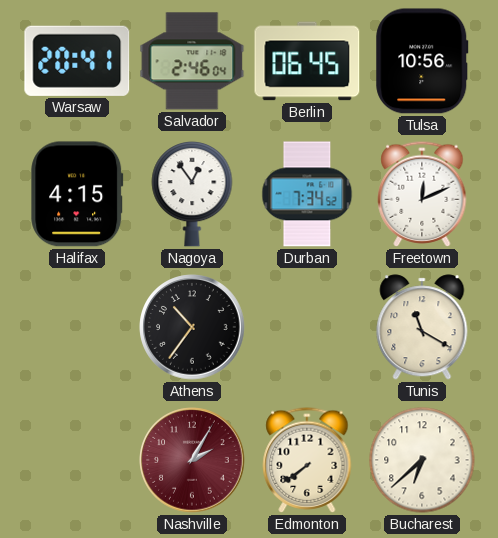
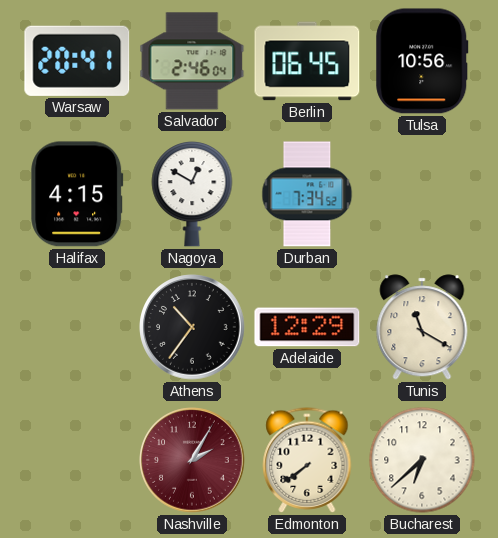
Nagoya: 12:54 -> 12:50
Freetown: 12:11 -> none
Adelaide: none -> 12:29
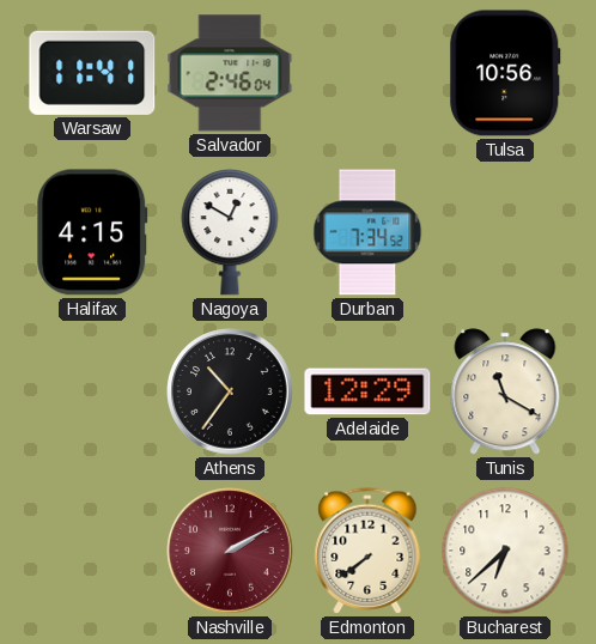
Warsaw: 20:41 -> 11:41
Berlin: 06:45 -> none
Nashville: 2:05 -> 2:10
